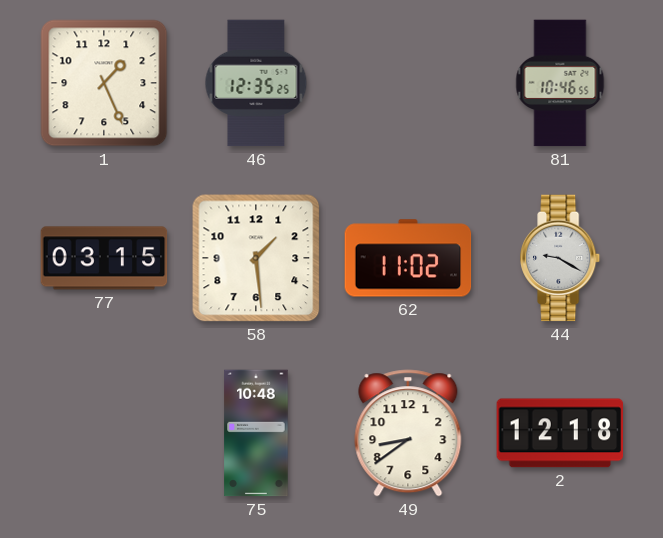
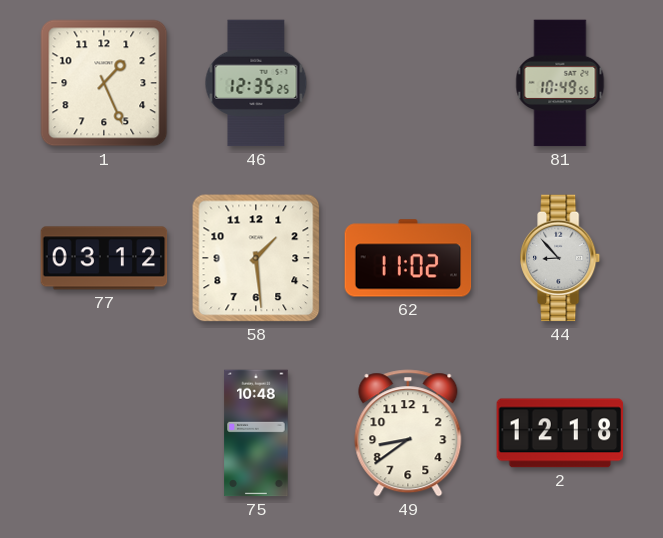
81: 10:46 -> 10:49
77: 03:15 -> 03:12
44: 9:20 -> 8:53
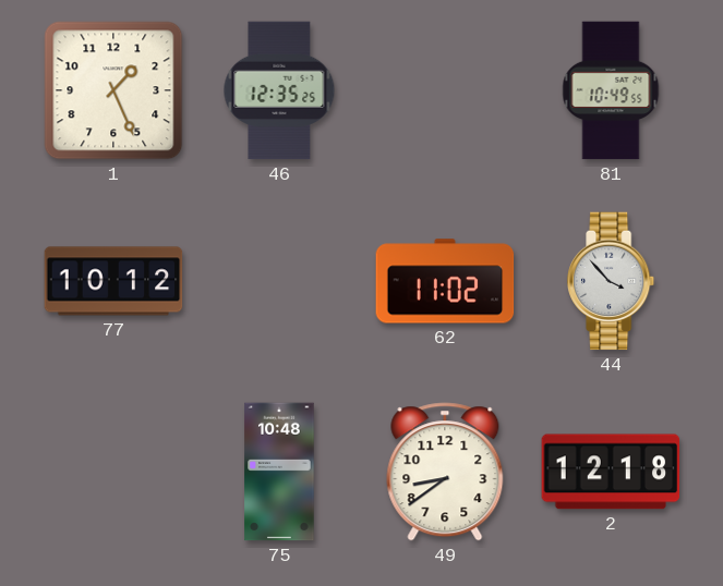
77: 03:12 -> 10:12
58: 1:29 -> none
44: 8:53 -> 3:53
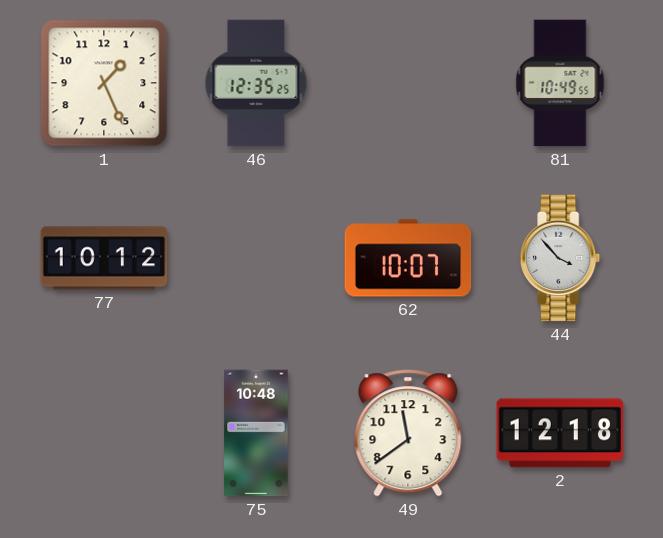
62: 11:02 -> 10:07
49: 8:39 -> 11:39
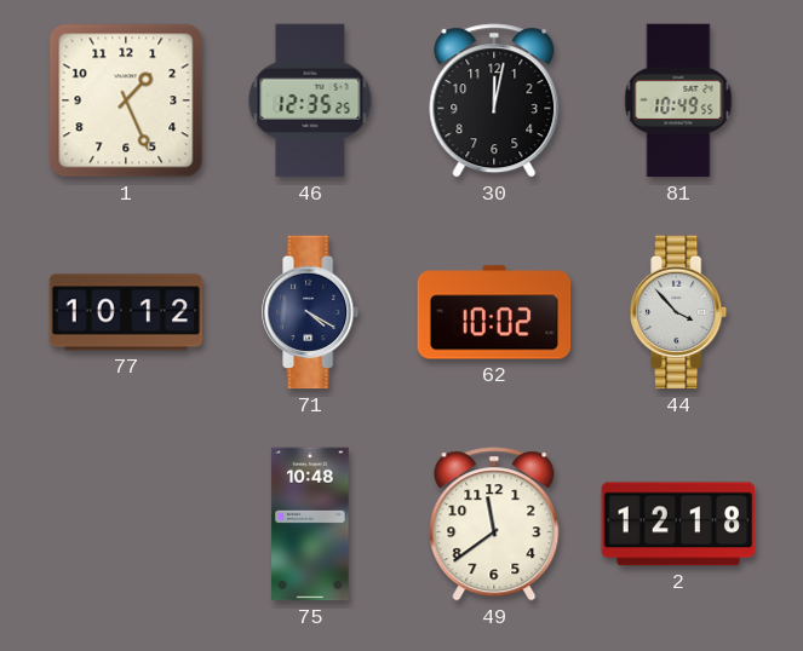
30: none -> 12:02
71: none -> 4:20
62: 10:07 -> 10:02
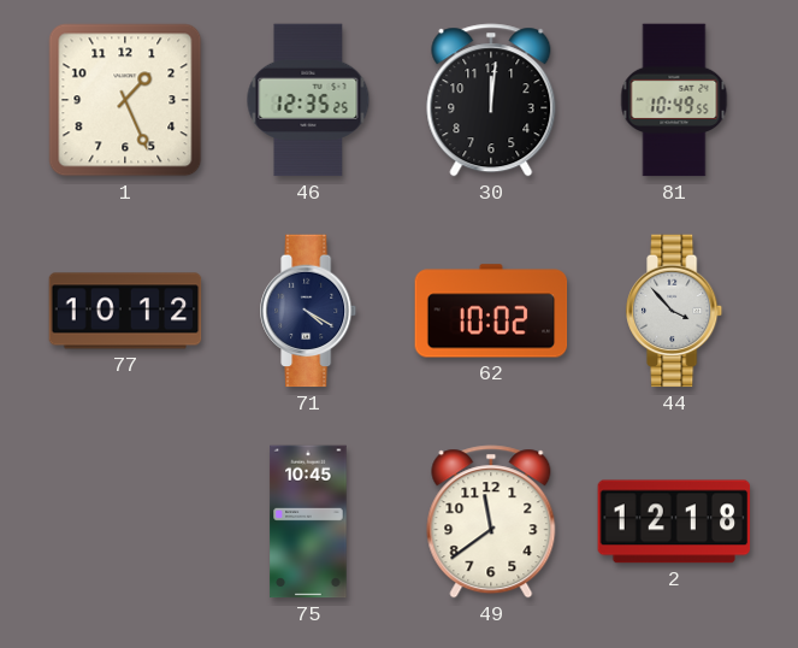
30: 12:02 -> 12:01
75: 10:48 -> 10:45
